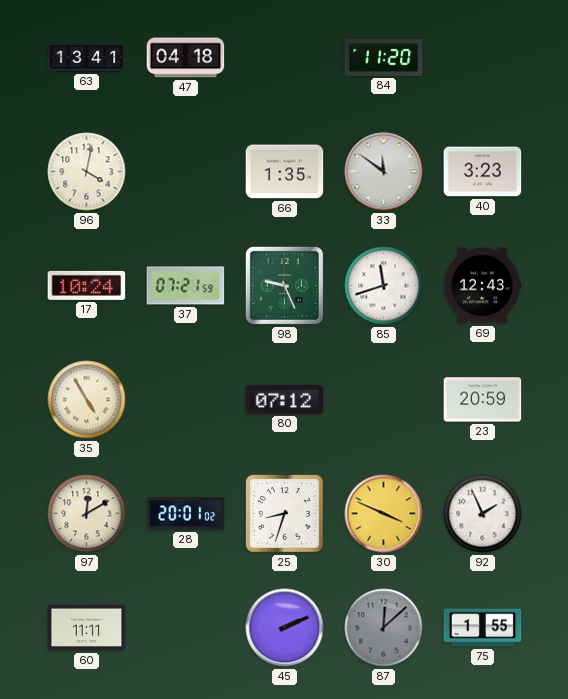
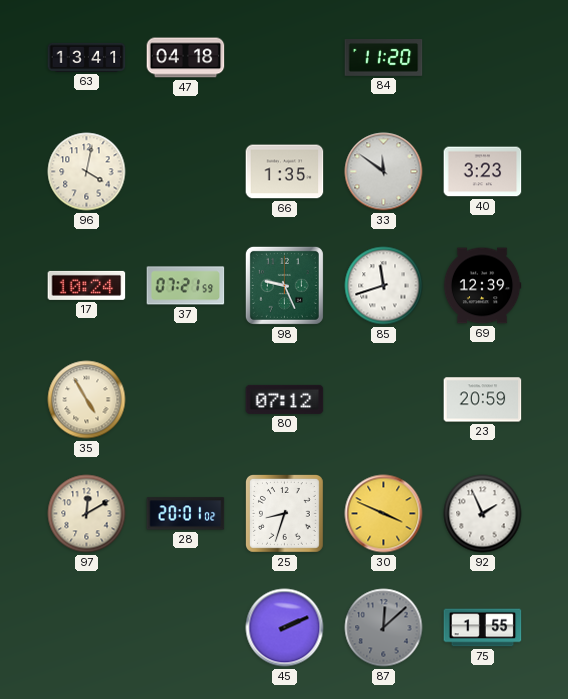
69: 12:43 -> 12:39
60: 11:11 -> none
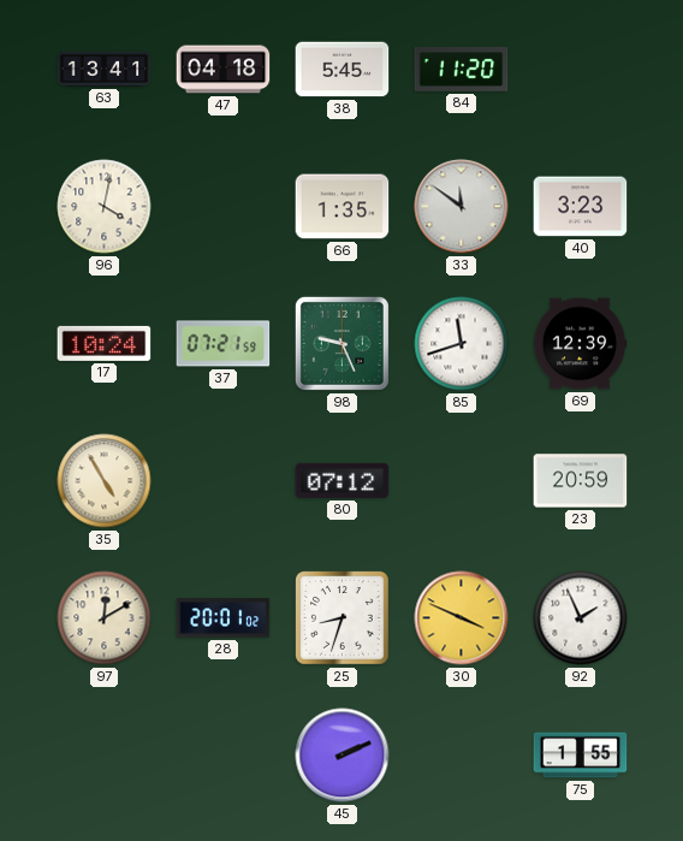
38: none -> 5:45
87: 12:08 -> none
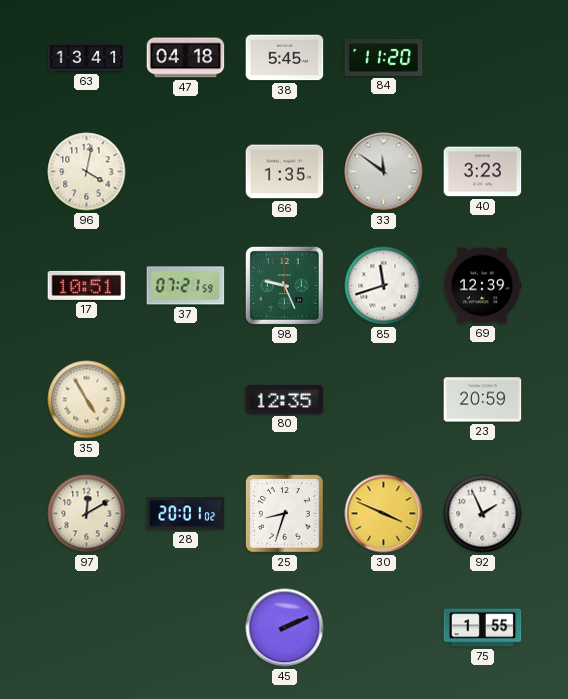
17: 10:24 -> 10:51
80: 07:12 -> 12:35
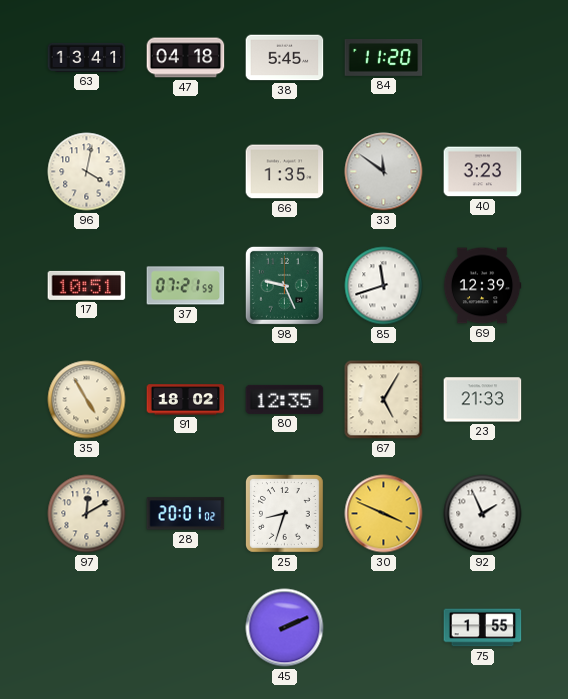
91: none -> 18:02
67: none -> 5:05
23: 20:59 -> 21:33
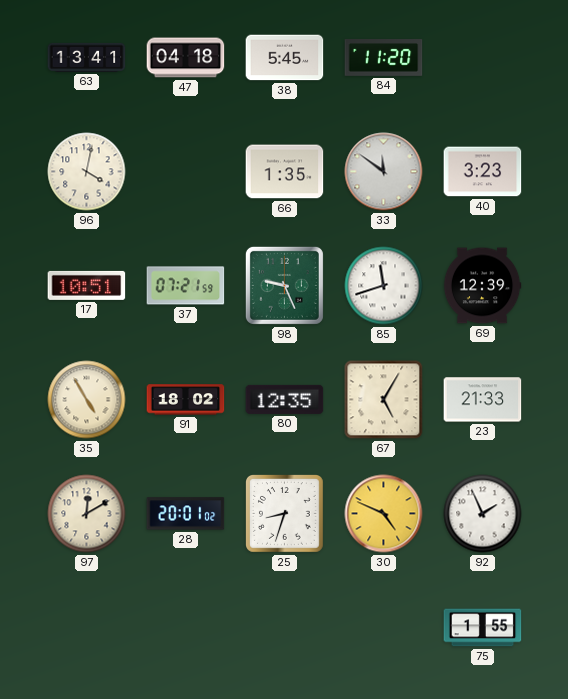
30: 3:49 -> 4:49
45: 2:11 -> none
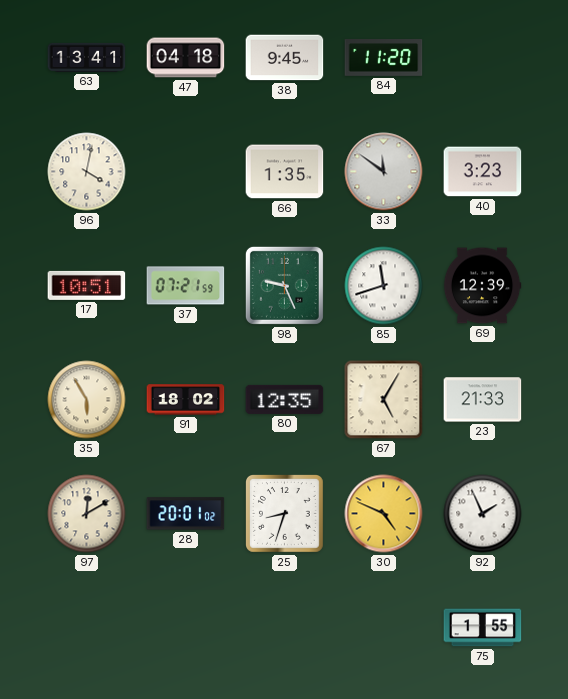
38: 5:45 -> 9:45
35: 4:55 -> 5:55
